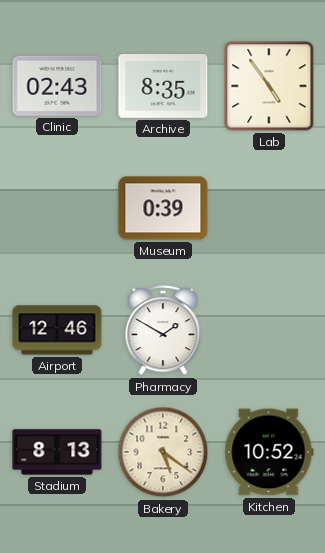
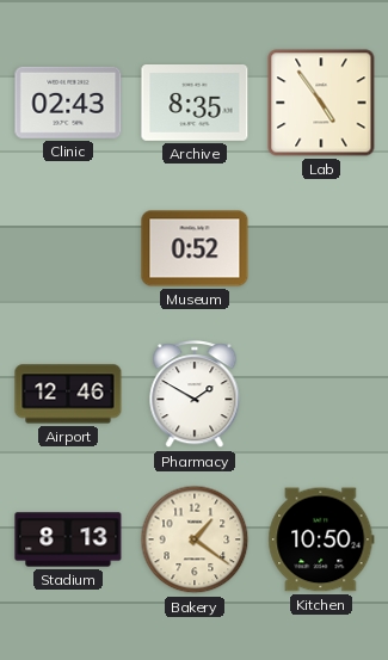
Museum: 0:39 -> 0:52
Bakery: 5:21 -> 1:21
Kitchen: 10:52 -> 10:50
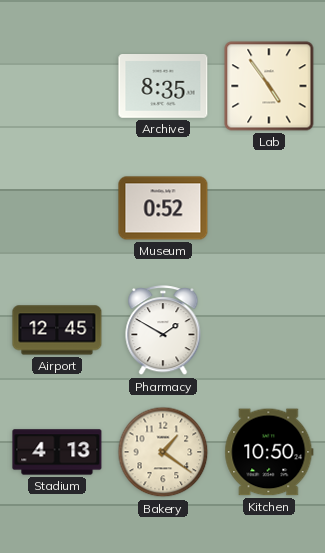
Clinic: 02:43 -> none
Airport: 12:46 -> 12:45
Stadium: 8:13 -> 4:13
